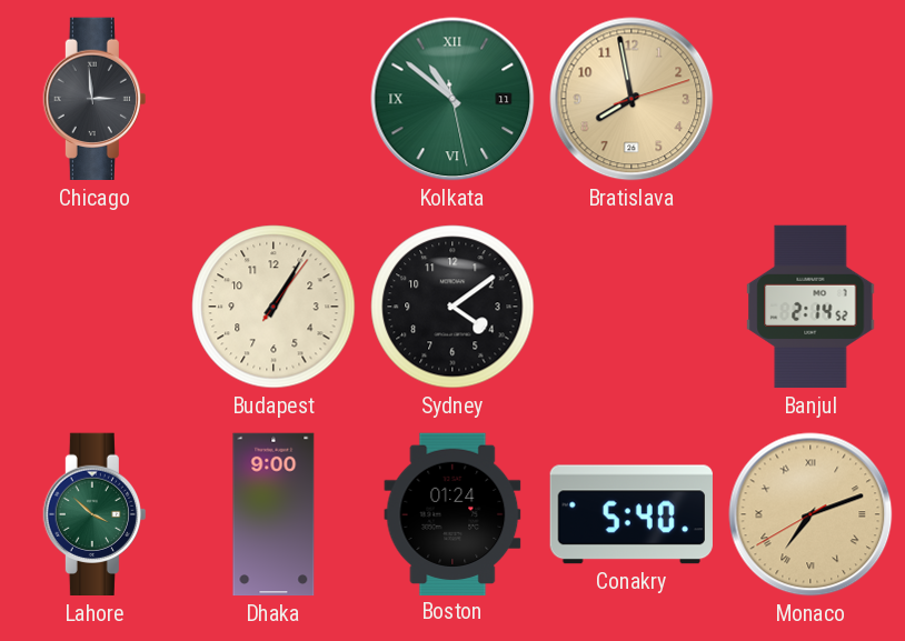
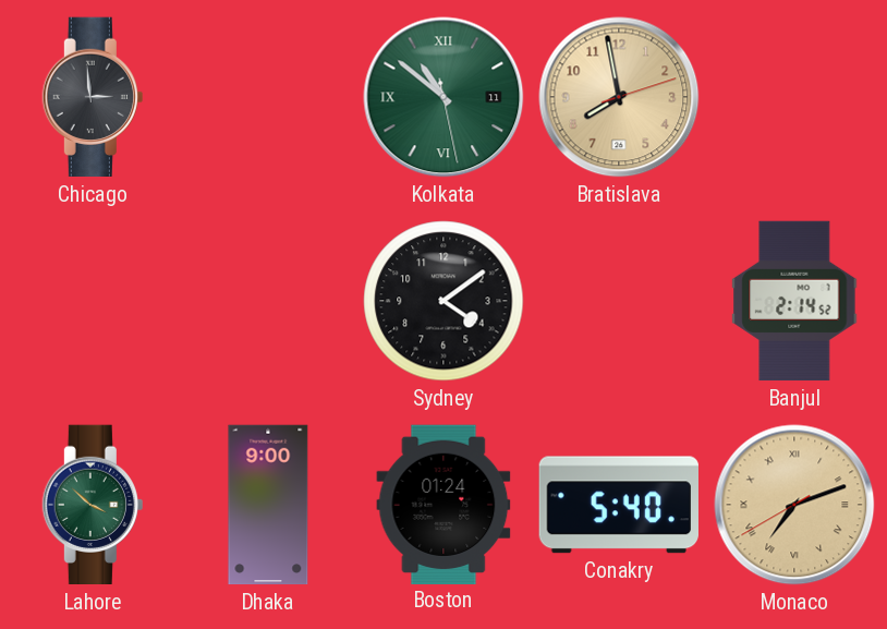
Budapest: 1:05 -> none
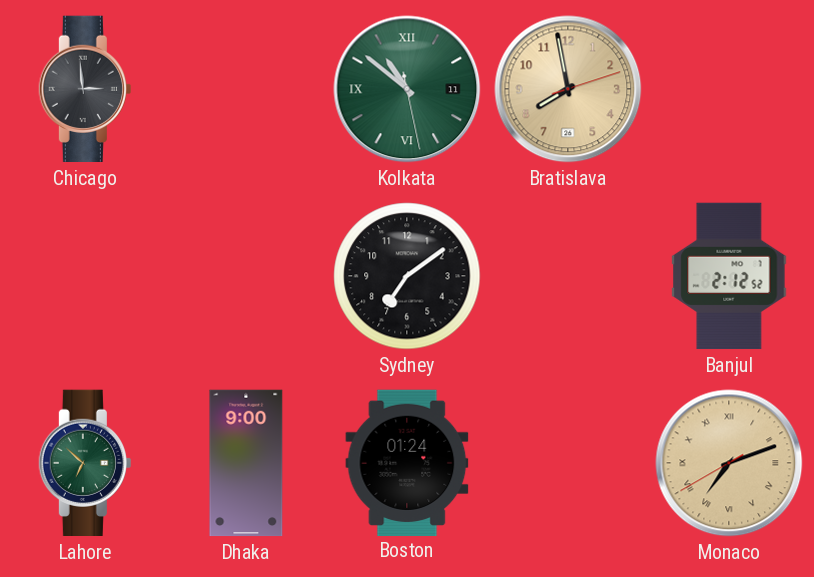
Sydney: 4:09 -> 7:09
Banjul: 2:14 -> 2:12
Lahore: 3:52 -> 6:52
Conakry: 5:40 -> none
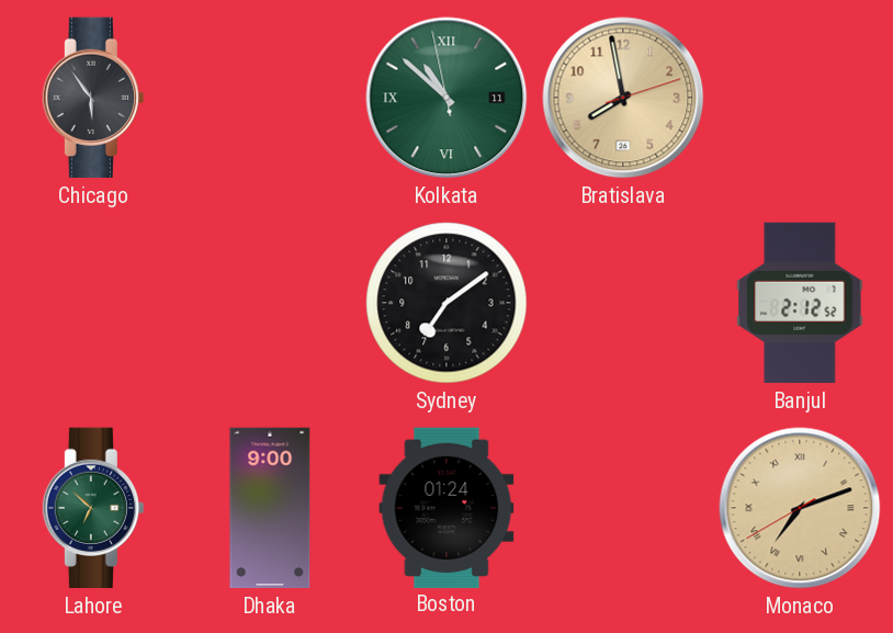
Chicago: 2:59 -> 5:54
Kolkata: 10:51:28 -> 10:51:58
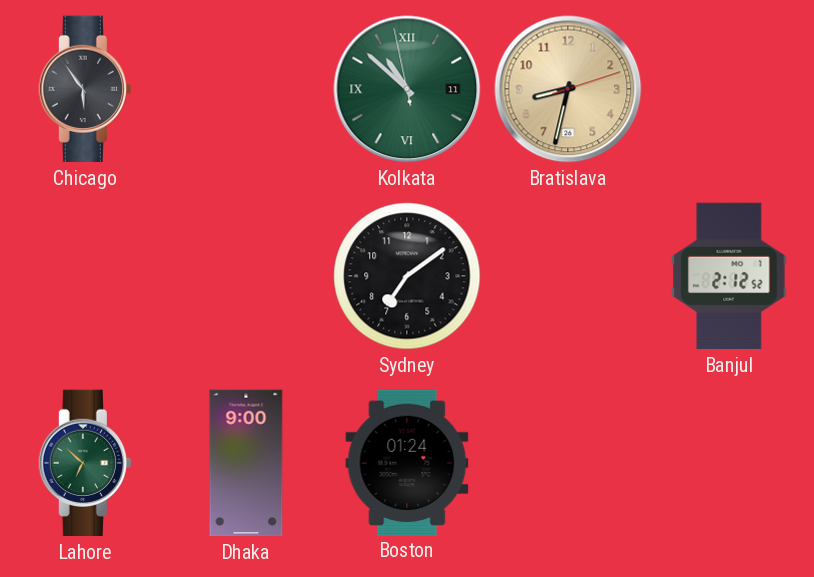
Bratislava: 7:58 -> 8:32
Monaco: 7:11 -> none
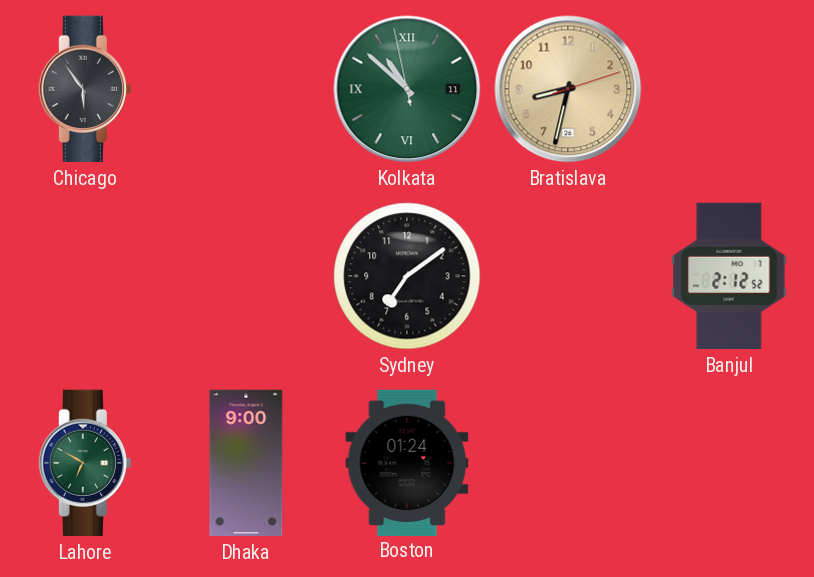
Lahore: 6:52 -> 6:50
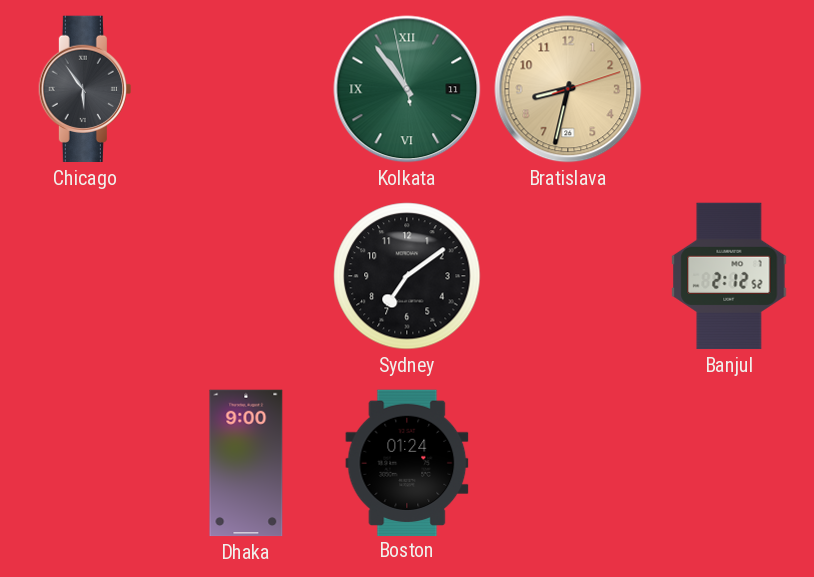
Kolkata: 10:51 -> 10:53
Lahore: 6:50 -> none
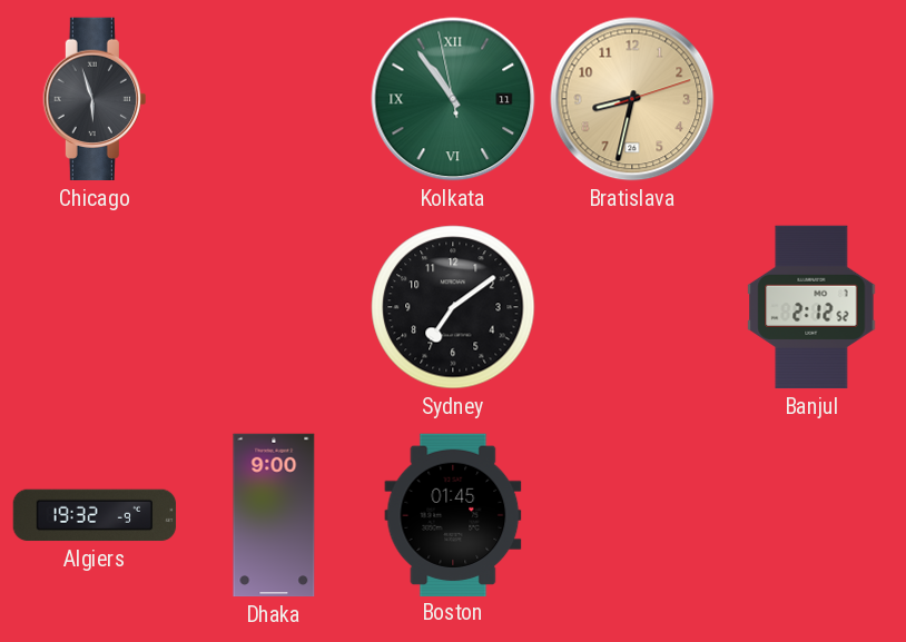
Chicago: 5:54 -> 5:57
Algiers: none -> 19:32
Boston: 01:24 -> 01:45
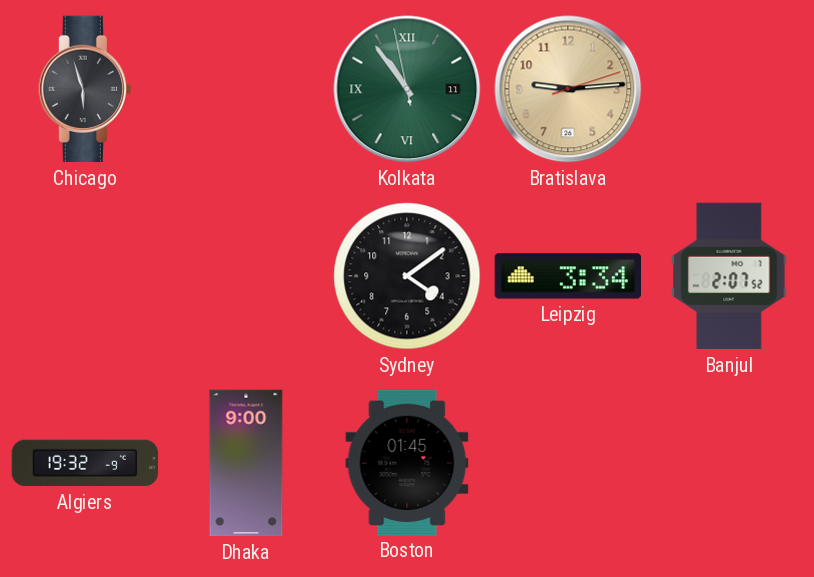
Bratislava: 8:32 -> 9:14
Sydney: 7:09 -> 4:09
Leipzig: none -> 3:34
Banjul: 2:12 -> 2:07
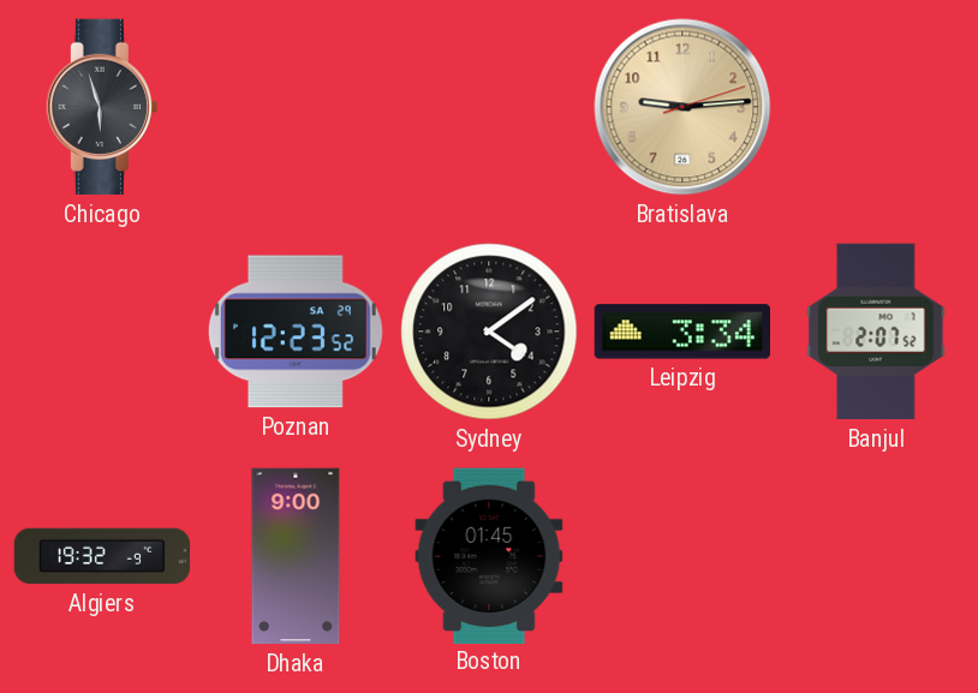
Kolkata: 10:53 -> none
Poznan: none -> 12:23
